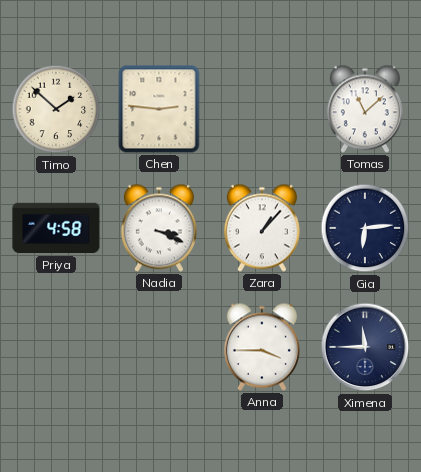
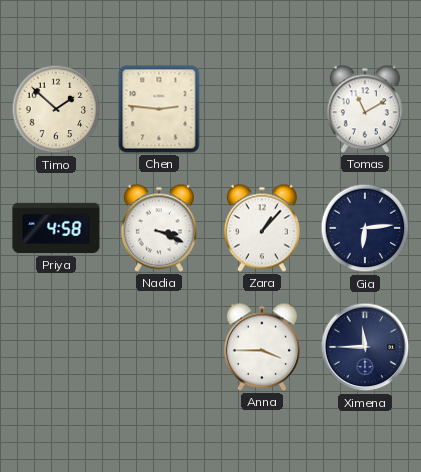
Tomas: 11:08 -> 11:10
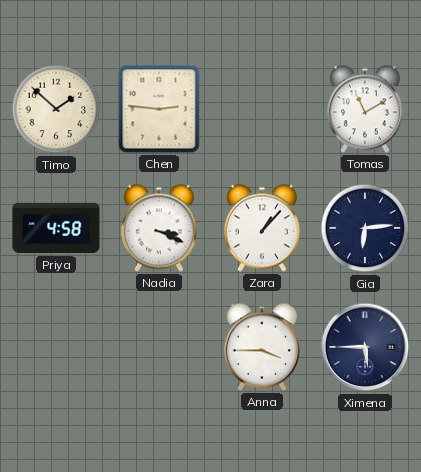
Ximena: 11:45 -> 5:45
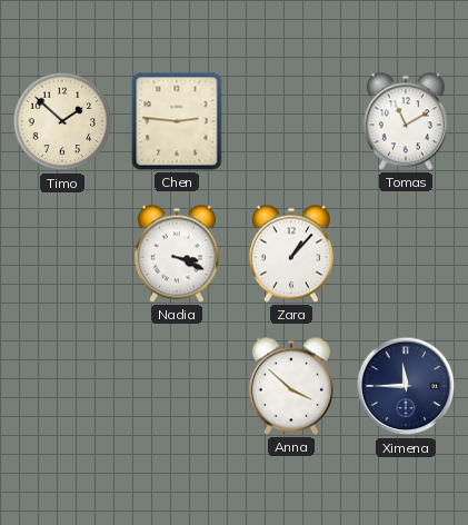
Priya: 4:58 -> none
Gia: 6:14 -> none
Anna: 3:45 -> 3:52
Ximena: 5:45 -> 11:45
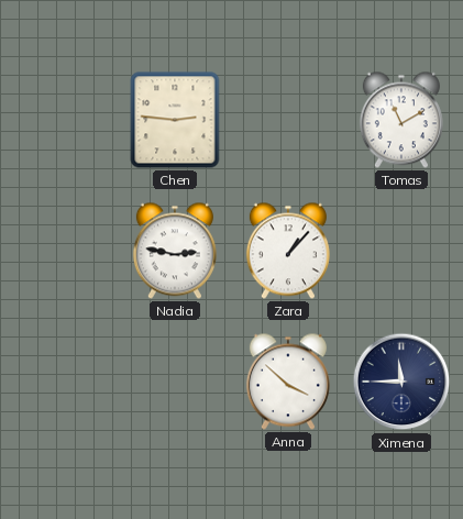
Timo: 1:52 -> none
Nadia: 3:19 -> 2:47
